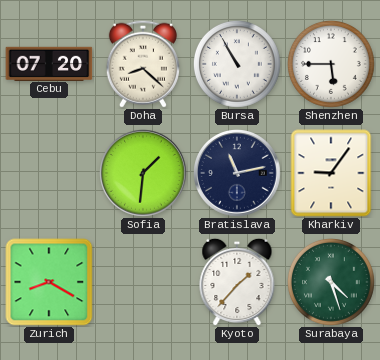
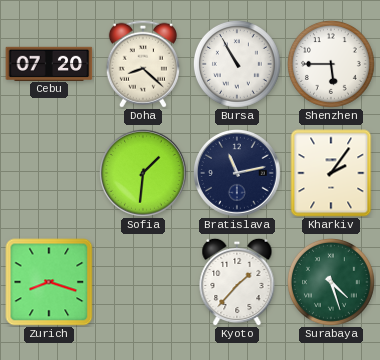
Kharkiv: 9:06 -> 2:06
Zurich: 8:20 -> 8:18
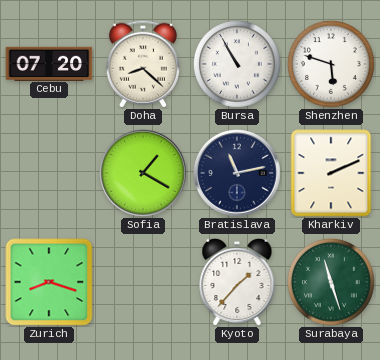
Shenzhen: 5:45 -> 5:48
Sofia: 1:31 -> 1:20
Kharkiv: 2:06 -> 2:11
Surabaya: 4:27 -> 11:27
